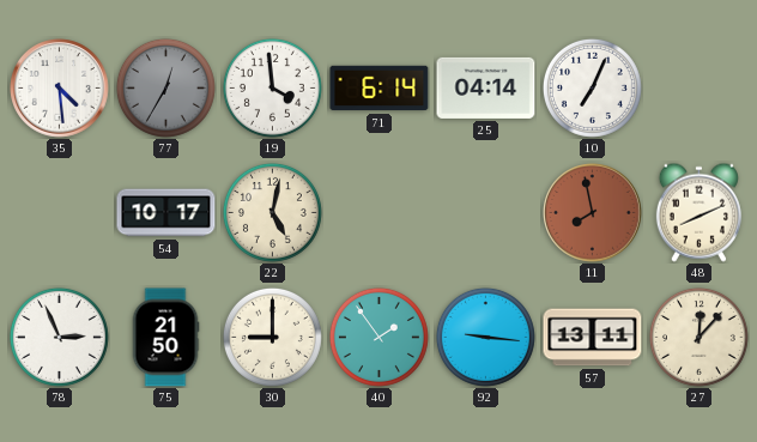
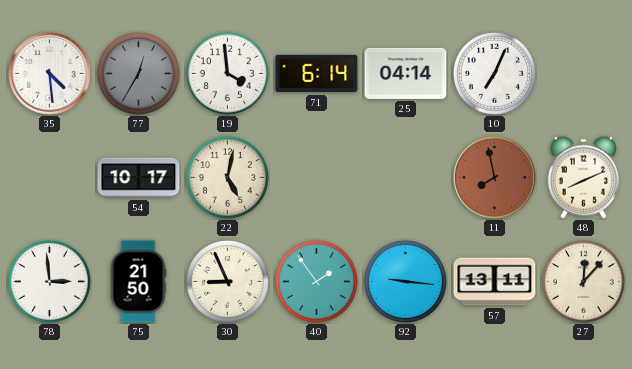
78: 2:56 -> 2:59
30: 9:00 -> 8:56
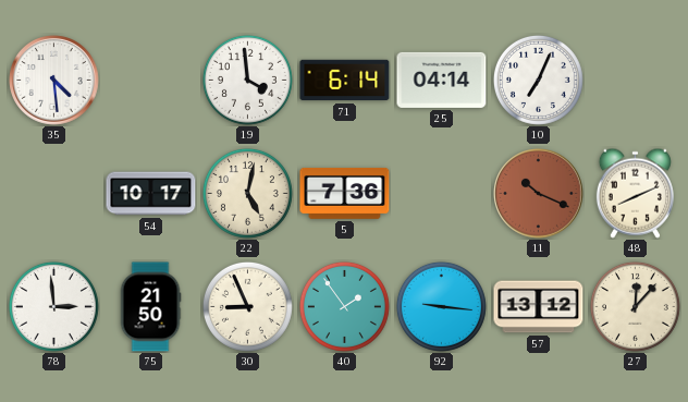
77: 12:35 -> none
5: none -> 7:36
11: 7:58 -> 10:19
57: 13:11 -> 13:12
